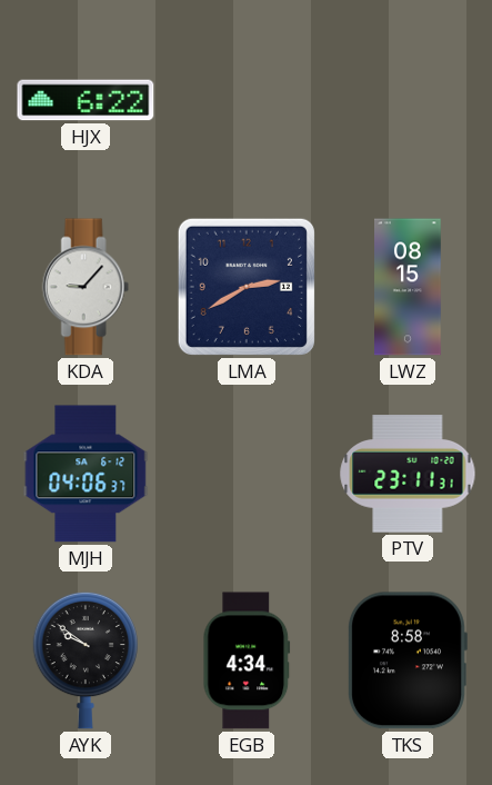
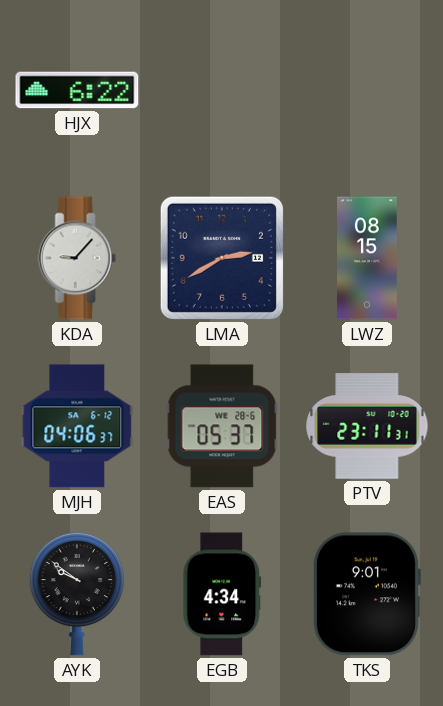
EAS: none -> 05:37
TKS: 8:58 -> 9:01
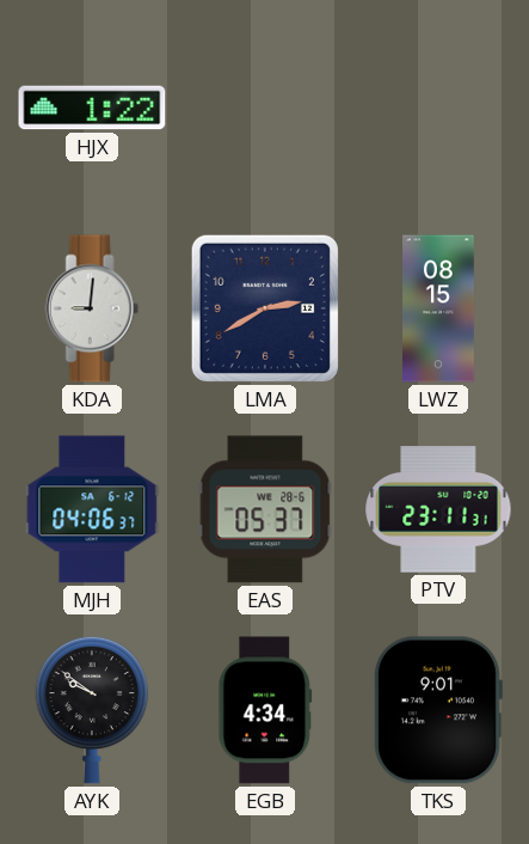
HJX: 6:22 -> 1:22
KDA: 9:07 -> 9:01
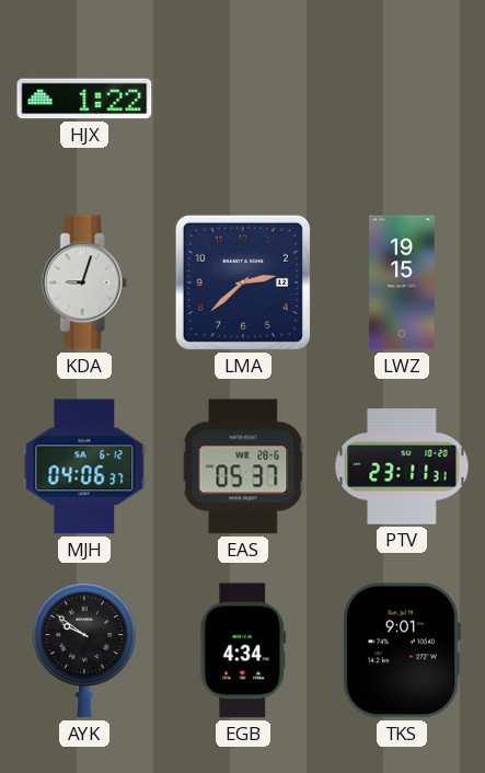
KDA: 9:01 -> 9:03
LMA: 2:40 -> 2:38
LWZ: 08:15 -> 19:15
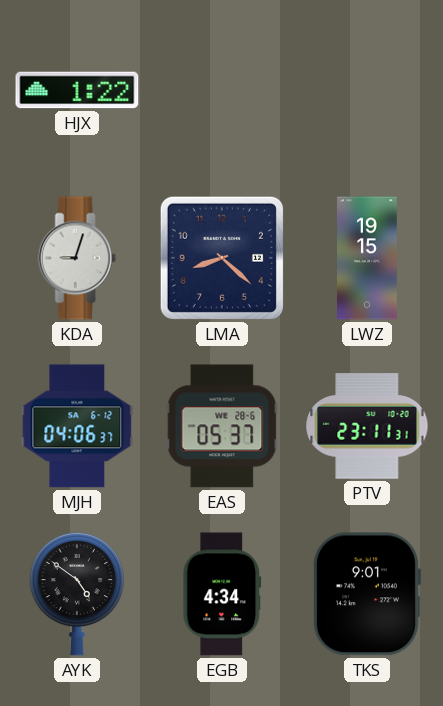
LMA: 2:38 -> 8:22
AYK: 9:51 -> 4:51
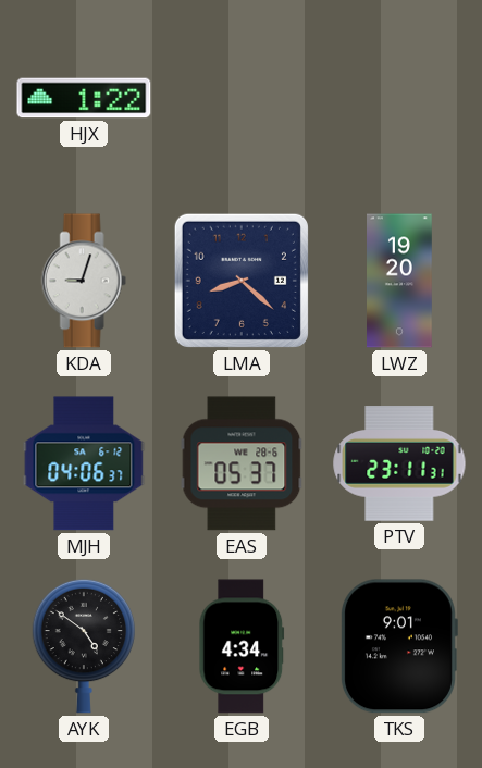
LWZ: 19:15 -> 19:20
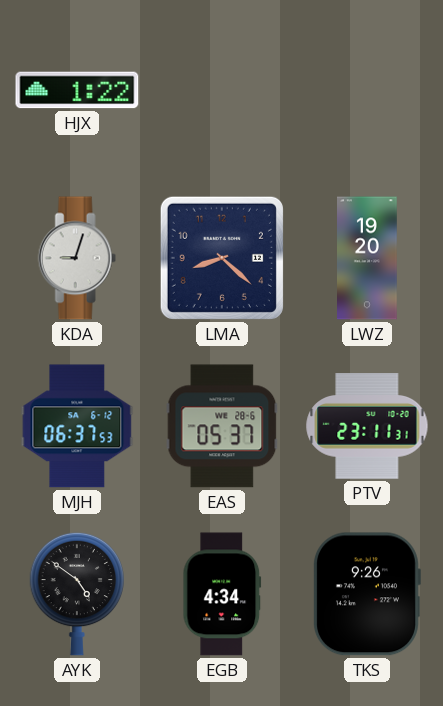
MJH: 04:06 -> 06:37
TKS: 9:01 -> 9:26
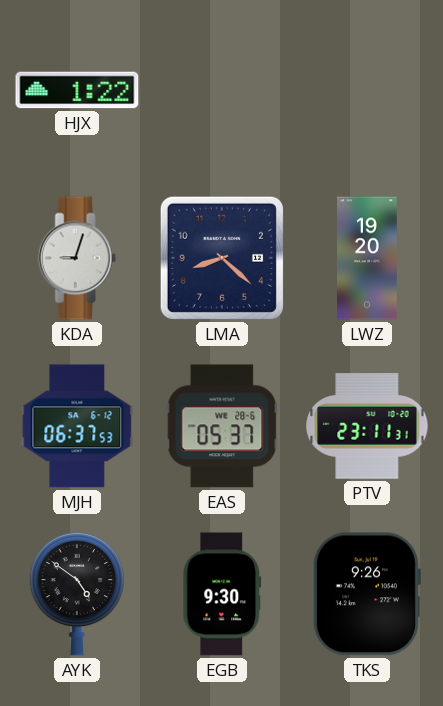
EGB: 4:34 -> 9:30
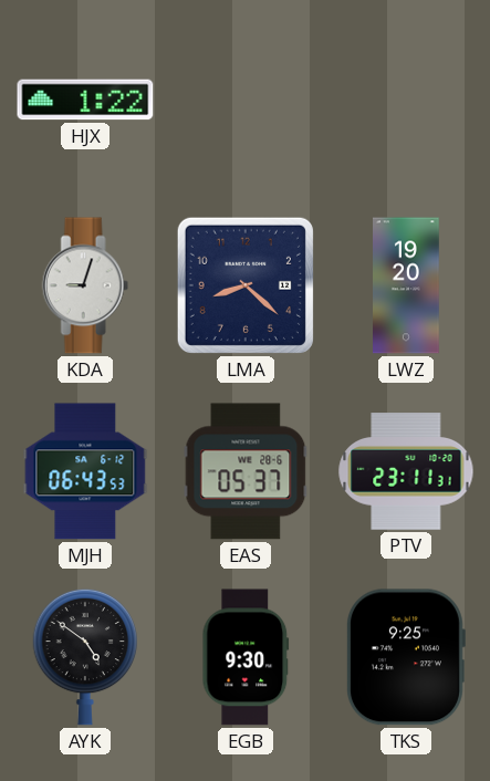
MJH: 06:37 -> 06:43
TKS: 9:26 -> 9:25
